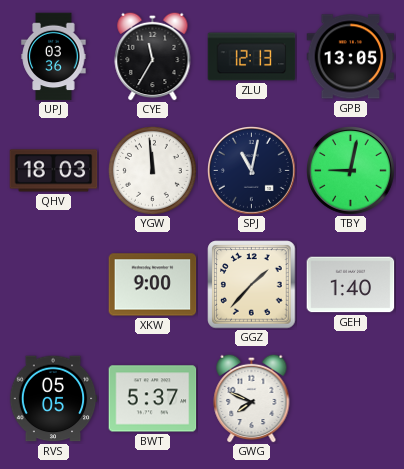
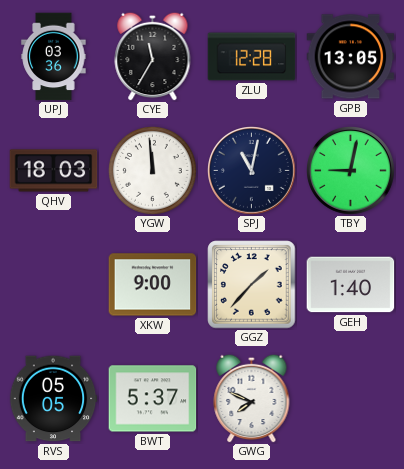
ZLU: 12:13 -> 12:28
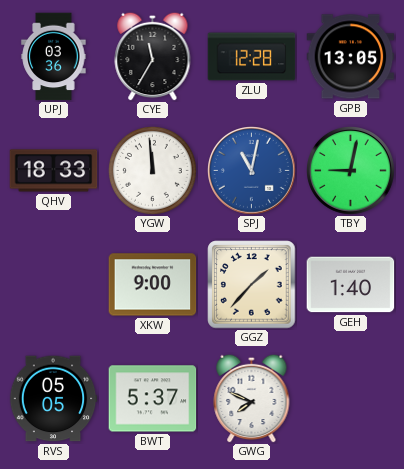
QHV: 18:03 -> 18:33
SPJ dial: navy -> blue
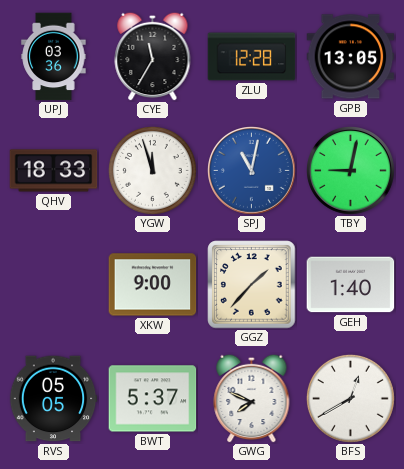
YGW: 11:59 -> 11:57
BFS: none -> 12:40
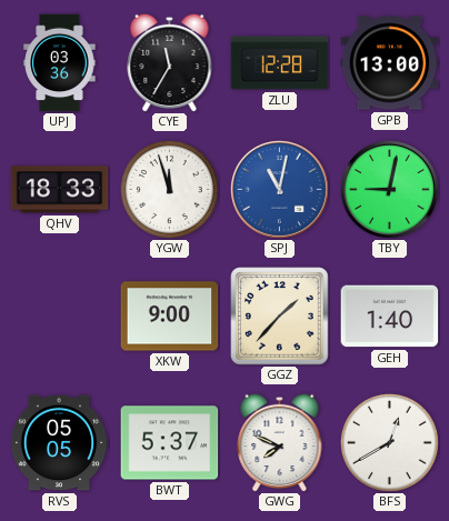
GPB: 13:05 -> 13:00
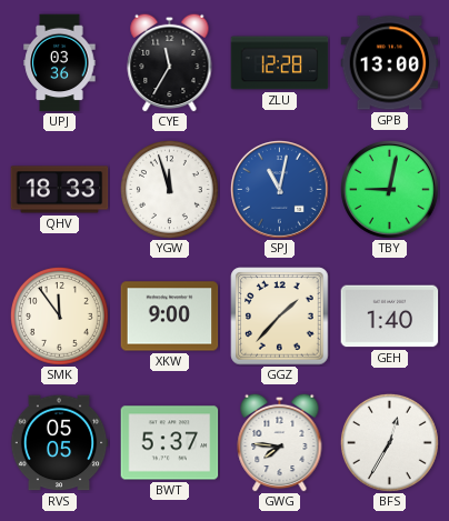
SMK: none -> 11:54
GWG: 7:49 -> 7:46
BFS: 12:40 -> 12:35
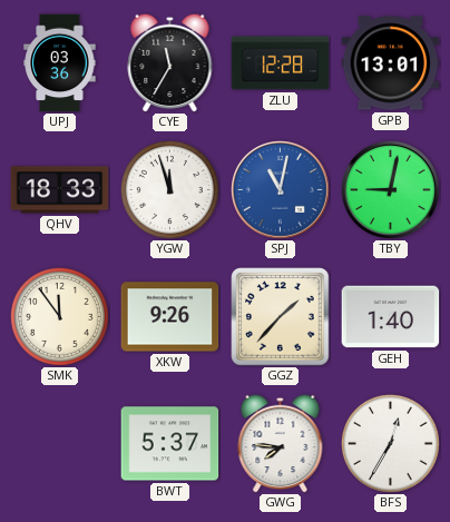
GPB: 13:00 -> 13:01
XKW: 9:00 -> 9:26
RVS: 05:05 -> none
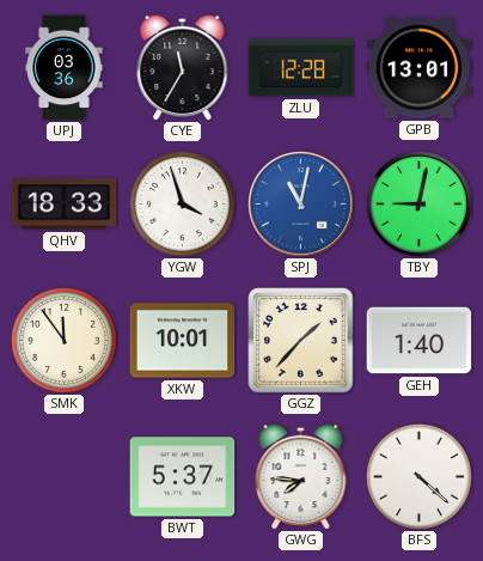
YGW: 11:57 -> 3:57
XKW: 9:26 -> 10:01
BFS: 12:35 -> 4:22
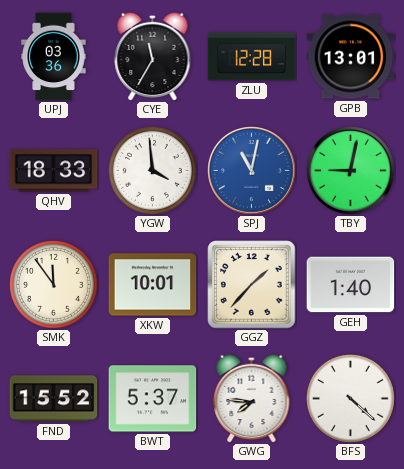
YGW: 3:57 -> 3:59
FND: none -> 15:52
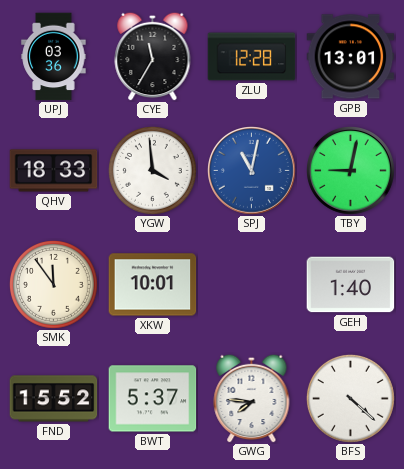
GGZ: 1:37 -> none
